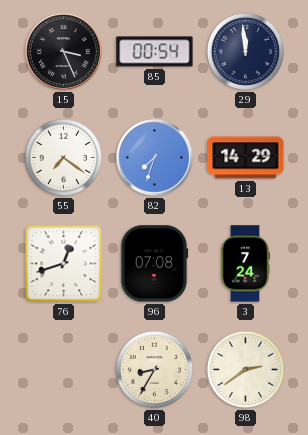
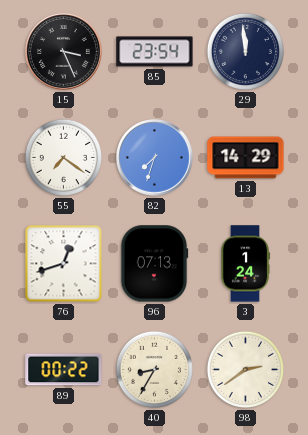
85: 00:54 -> 23:54
96: 07:08 -> 07:13
3: 7:24 -> 1:24
89: none -> 00:22
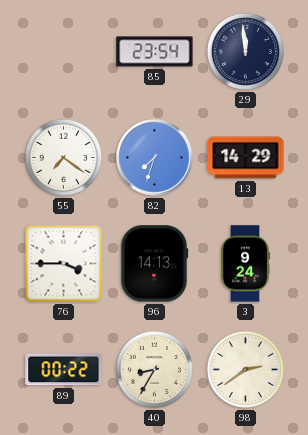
15: 3:26 -> none
76: 12:42 -> 3:45
96: 07:13 -> 14:13
3: 1:24 -> 9:24
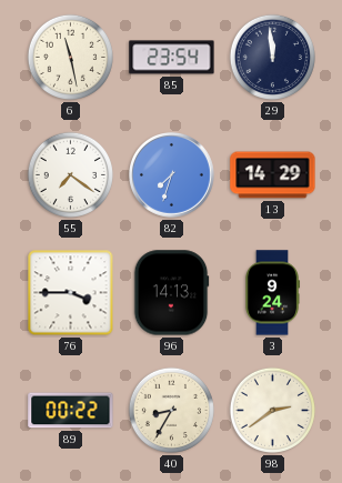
6: none -> 11:28
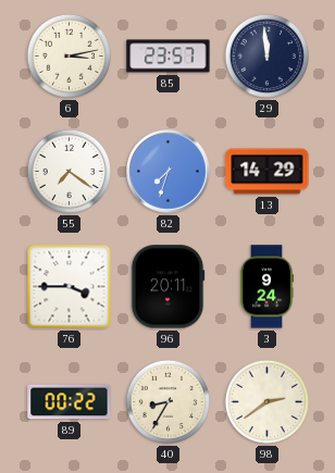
6: 11:28 -> 3:13
85: 23:54 -> 23:57
96: 14:13 -> 20:11
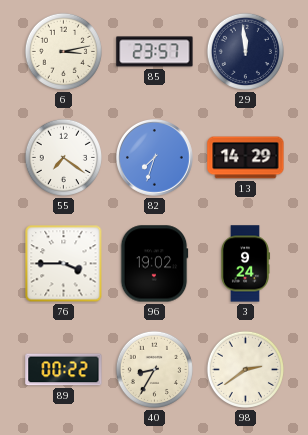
96: 20:11 -> 19:02
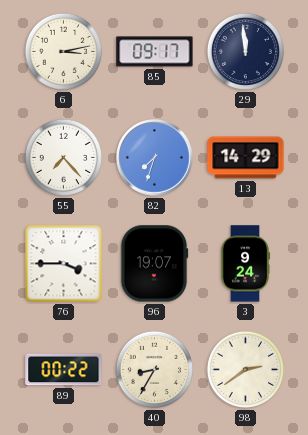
85: 23:57 -> 09:17
55: 7:21 -> 7:23
96: 19:02 -> 19:07
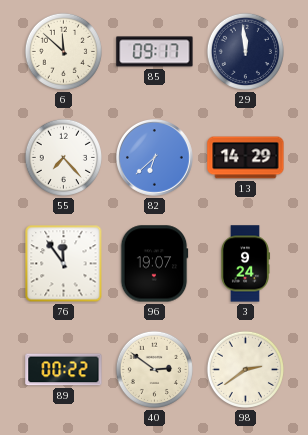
6: 3:13 -> 11:52
82: 7:33 -> 6:38
76: 3:45 -> 11:54
40: 8:35 -> 2:51
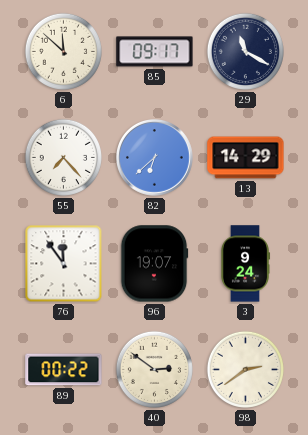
29: 11:59 -> 11:20
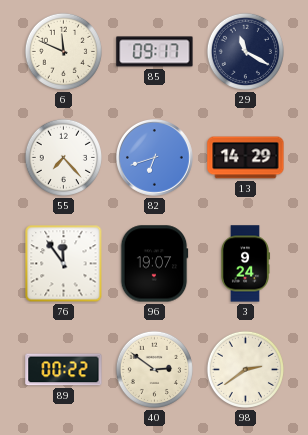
6: 11:52 -> 11:49
82: 6:38 -> 6:42
